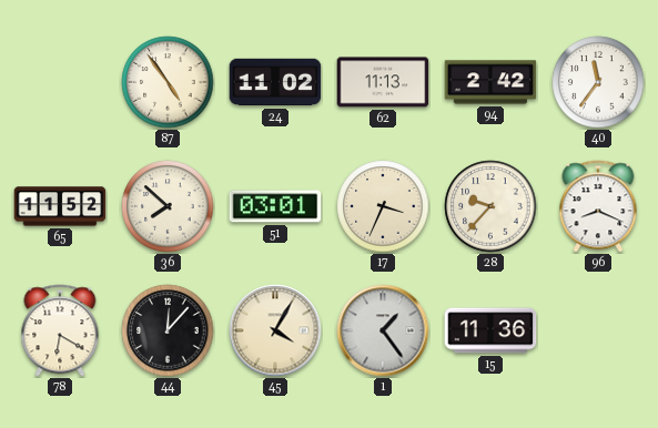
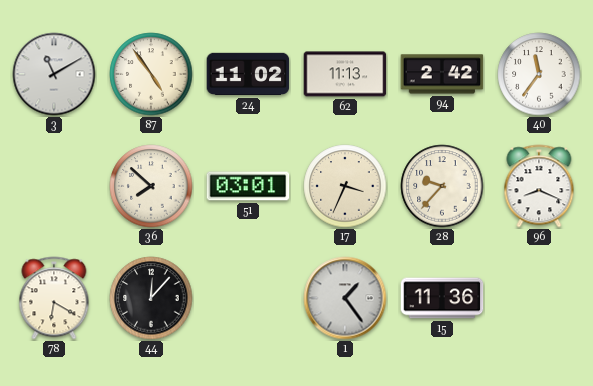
3: none -> 11:10
65: 11:52 -> none
45: 4:05 -> none
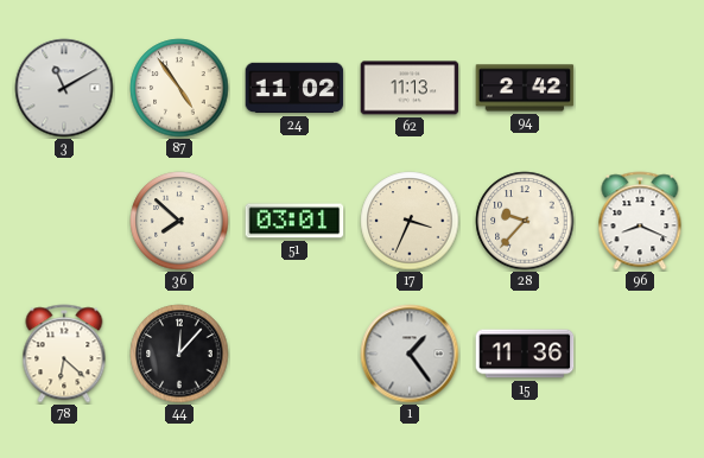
40: 11:36 -> none
78: 6:20 -> 6:22
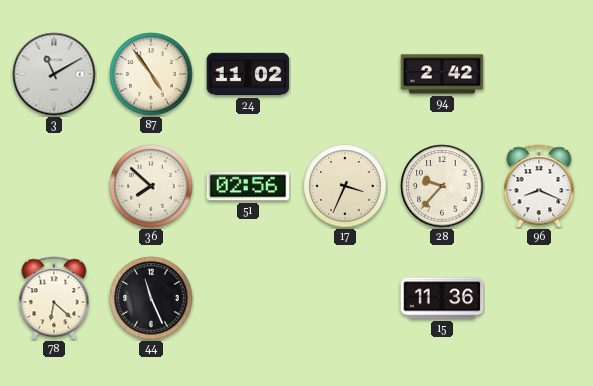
62: 11:13 -> none
51: 03:01 -> 02:56
44: 12:07 -> 11:26
1: 1:24 -> none
